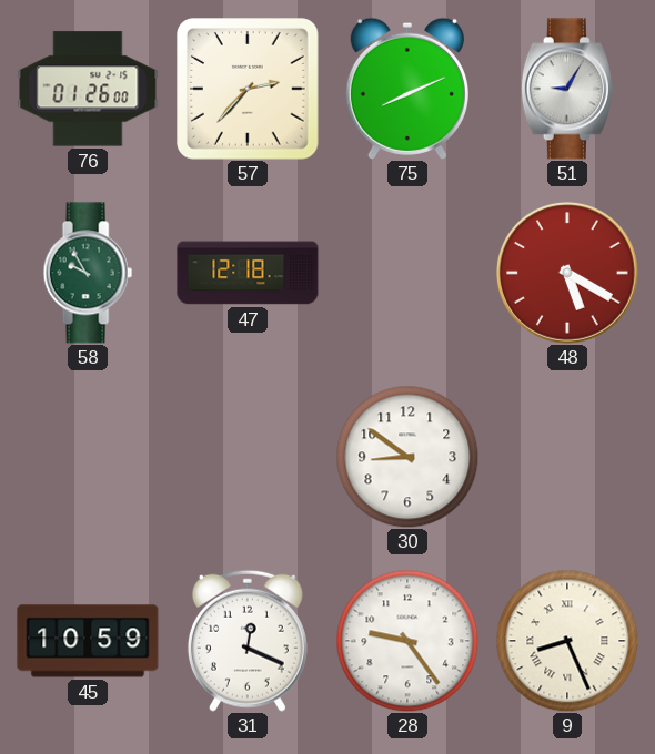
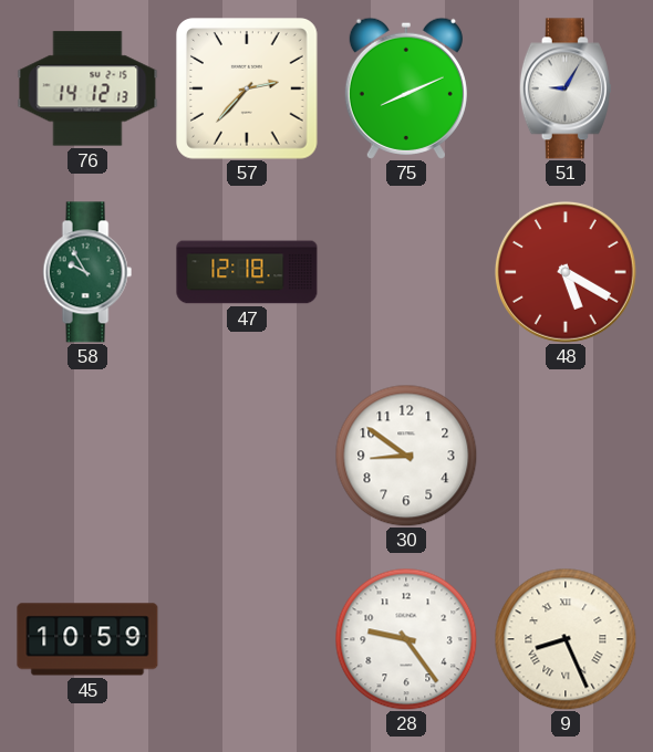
76: 01:26 -> 14:12
31: 12:19 -> none
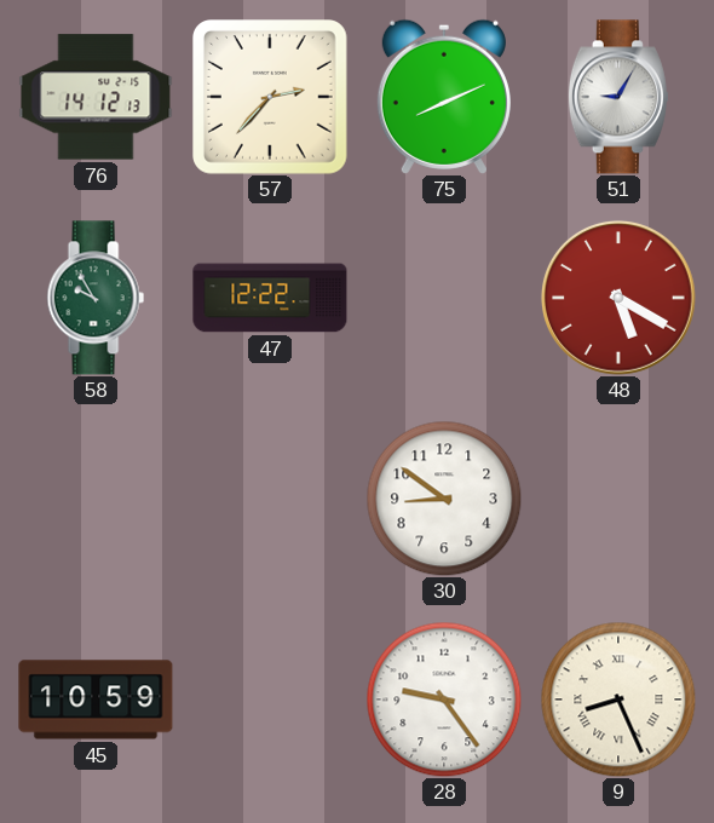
47: 12:18 -> 12:22
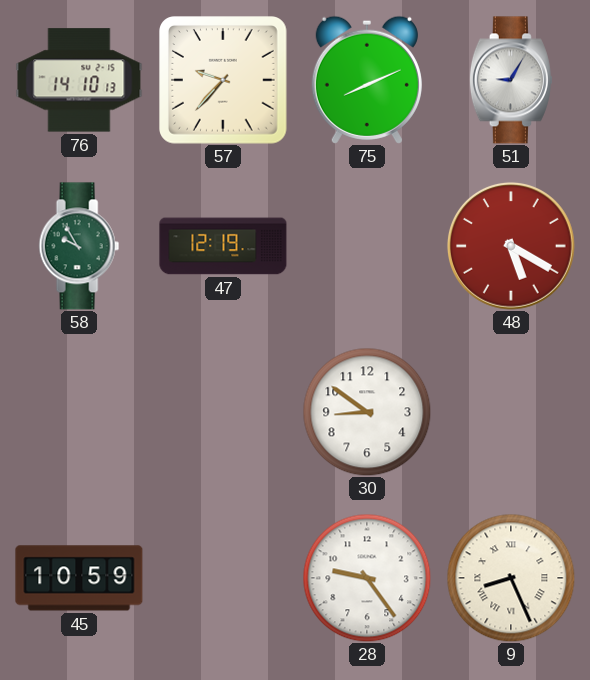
76: 14:12 -> 14:10
57: 2:37 -> 9:37
47: 12:22 -> 12:19
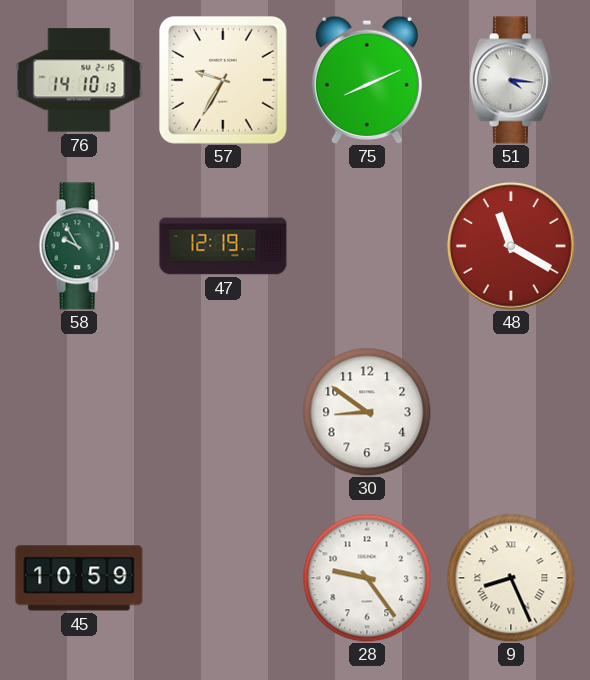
57: 9:37 -> 9:35
51: 9:05 -> 4:16
48: 5:20 -> 11:20
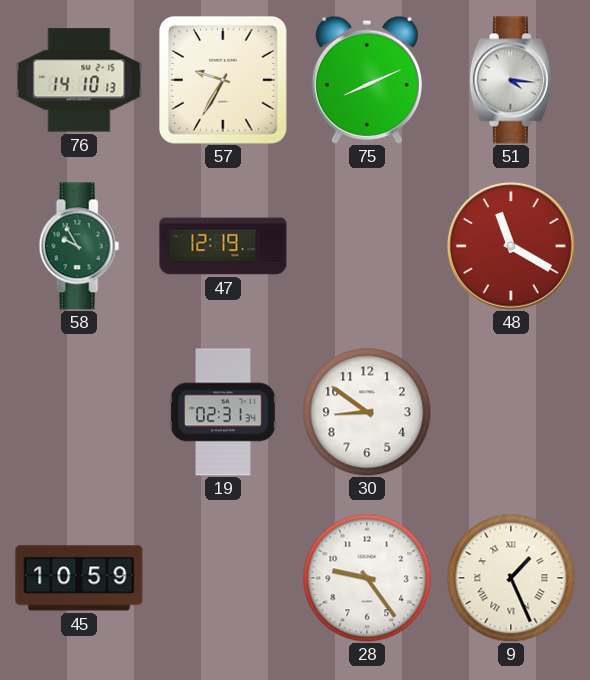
19: none -> 02:31
9: 8:26 -> 1:26
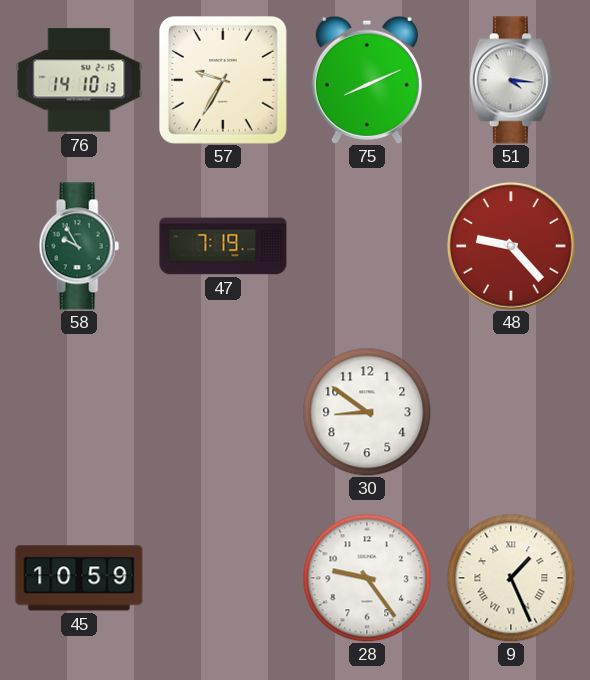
47: 12:19 -> 7:19
48: 11:20 -> 9:23
19: 02:31 -> none
